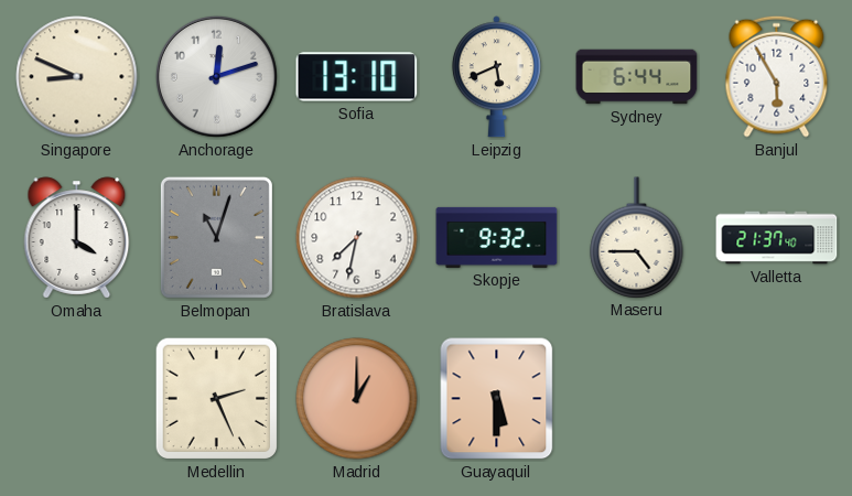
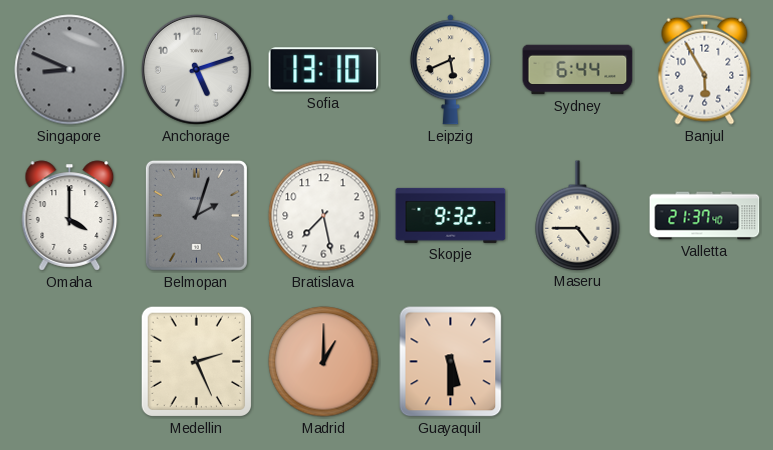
Singapore dial: cream -> grey
Anchorage: 12:12 -> 5:12
Belmopan: 11:03 -> 2:03
Bratislava: 7:32 -> 7:28
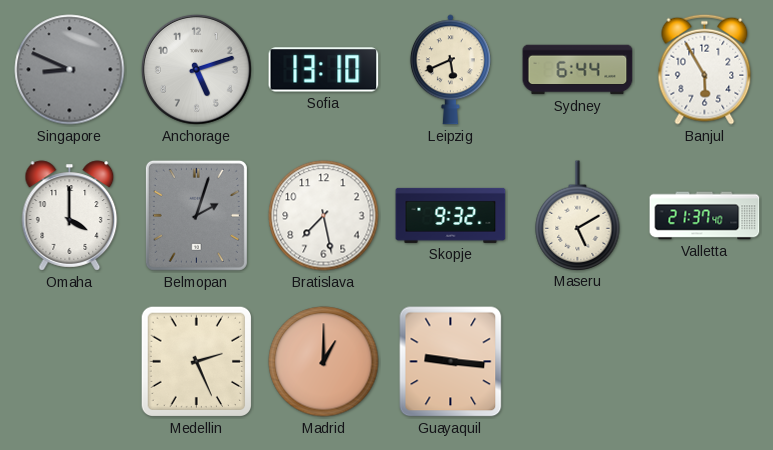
Maseru: 4:45 -> 5:10
Guayaquil: 5:30 -> 9:16
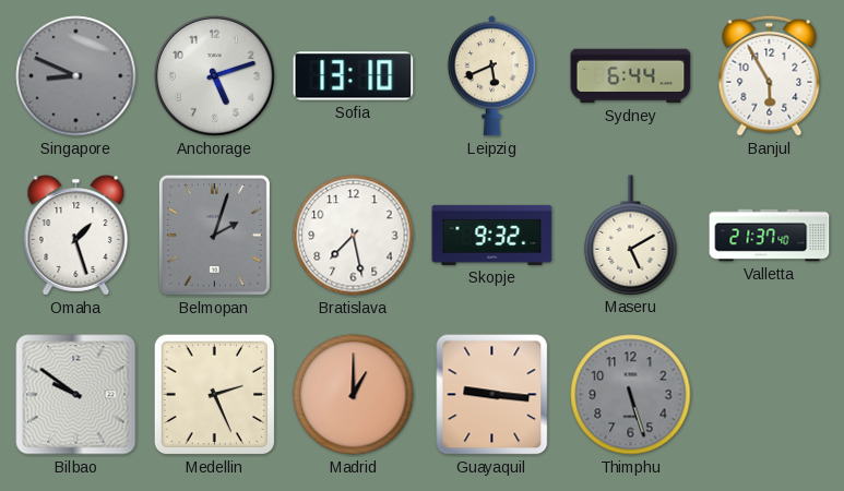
Omaha: 4:00 -> 1:27
Bilbao: none -> 9:51
Thimphu: none -> 5:27
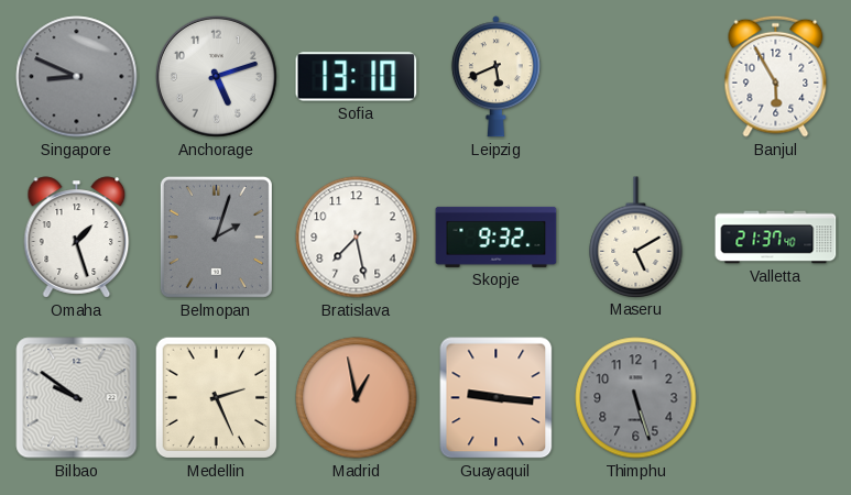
Sydney: 6:44 -> none
Madrid: 1:00 -> 12:58
